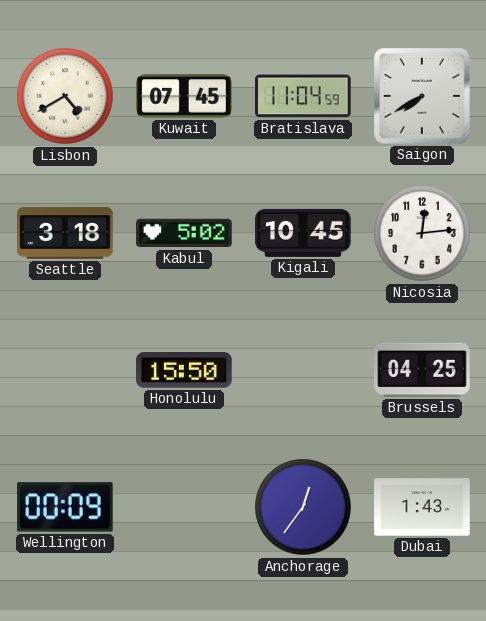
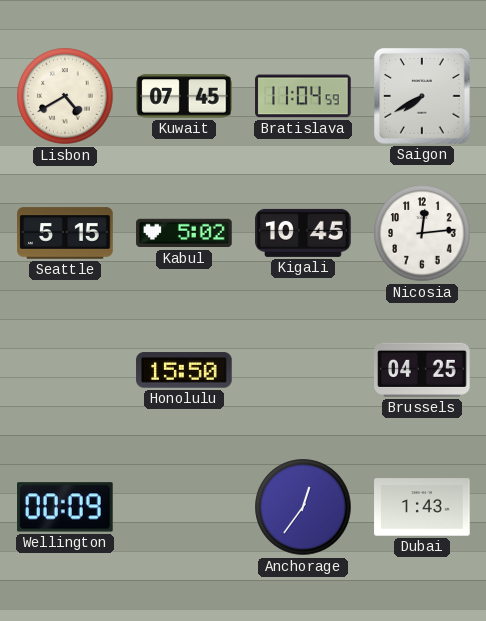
Seattle: 3:18 -> 5:15
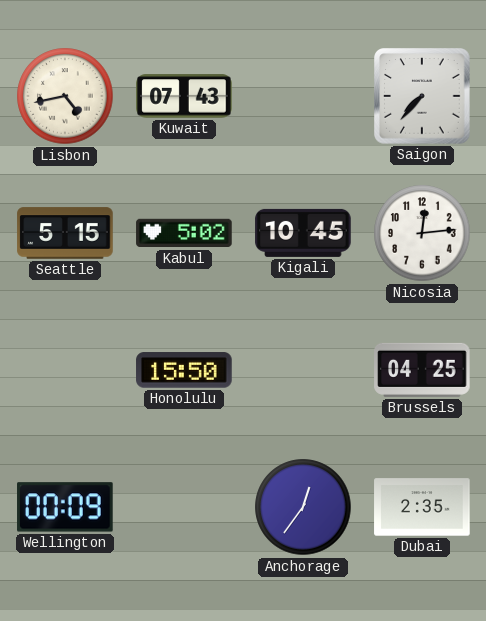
Lisbon: 4:40 -> 4:43
Kuwait: 07:45 -> 07:43
Bratislava: 11:04 -> none
Saigon: 7:40 -> 7:37
Dubai: 1:43 -> 2:35
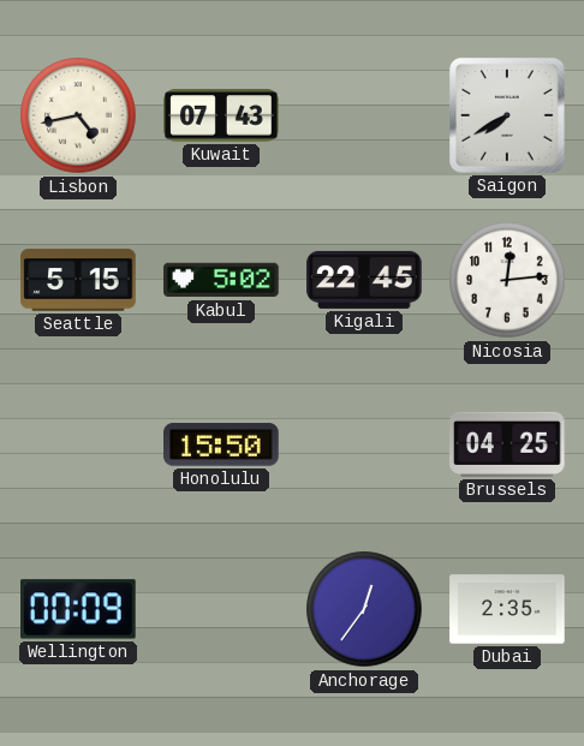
Saigon: 7:37 -> 7:40
Kigali: 10:45 -> 22:45
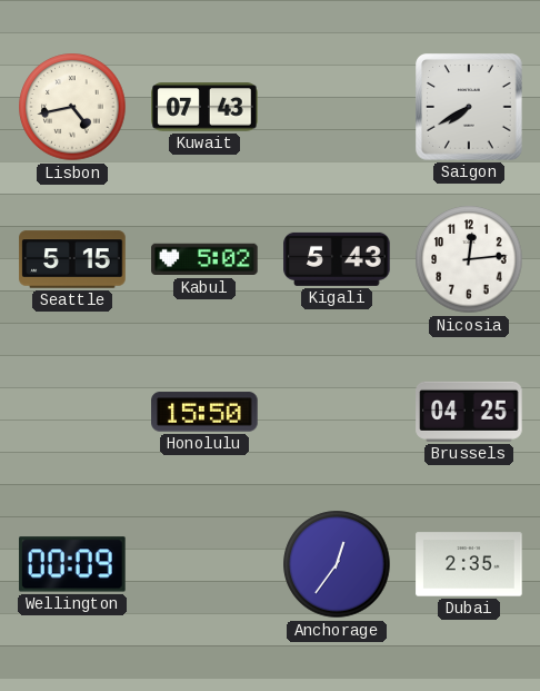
Kigali: 22:45 -> 5:43
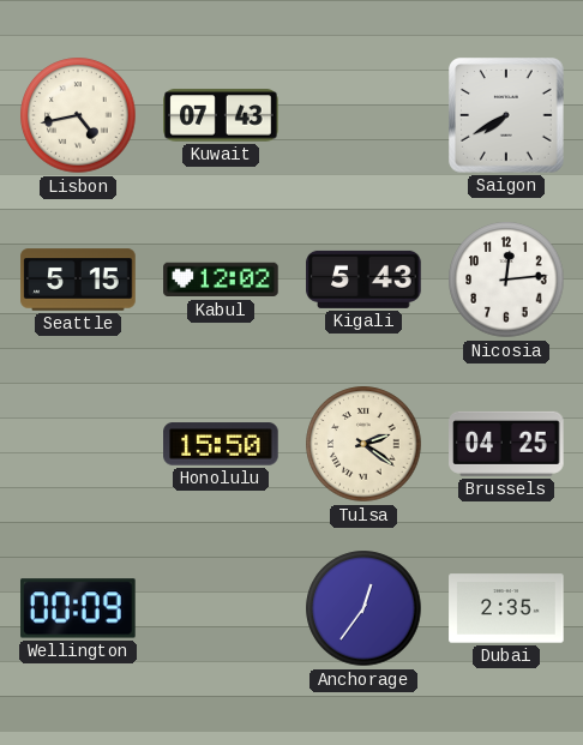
Kabul: 5:02 -> 12:02
Tulsa: none -> 2:21
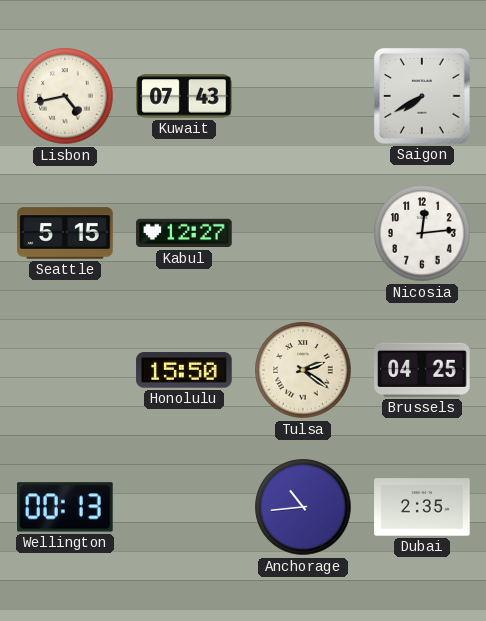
Kabul: 12:02 -> 12:27
Kigali: 5:43 -> none
Wellington: 00:09 -> 00:13
Anchorage: 12:36 -> 10:44
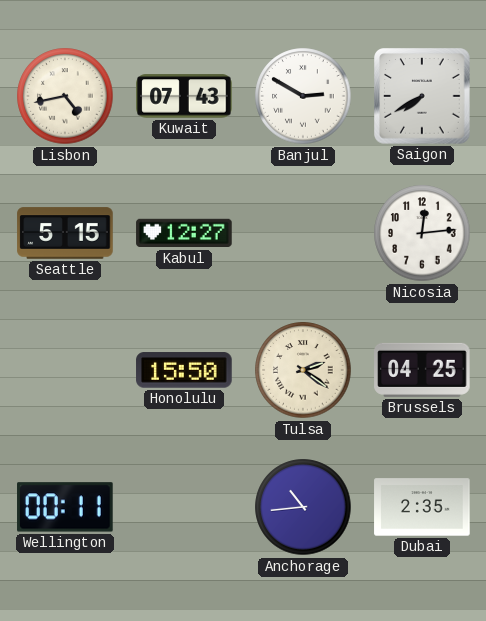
Banjul: none -> 2:50
Wellington: 00:13 -> 00:11
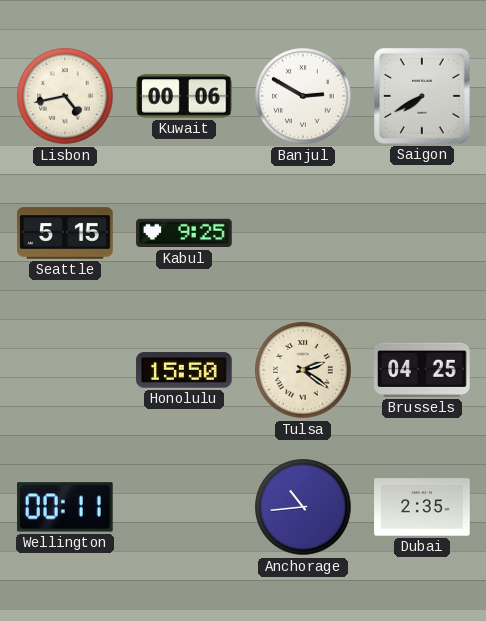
Kuwait: 07:43 -> 00:06
Kabul: 12:27 -> 9:25
Nicosia: 12:14 -> none
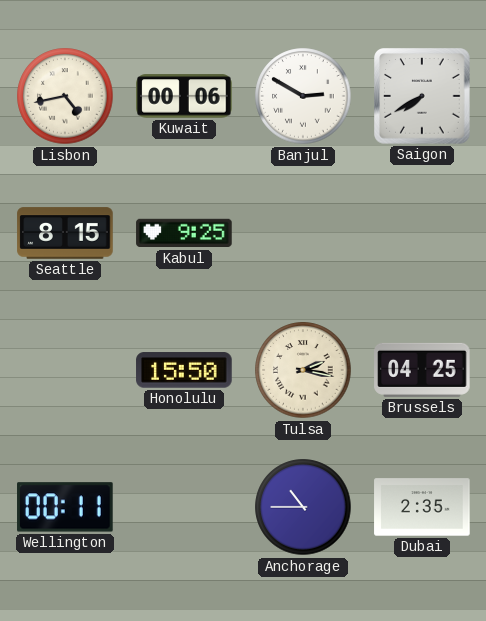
Seattle: 5:15 -> 8:15
Tulsa: 2:21 -> 2:17
Anchorage: 10:44 -> 10:45
